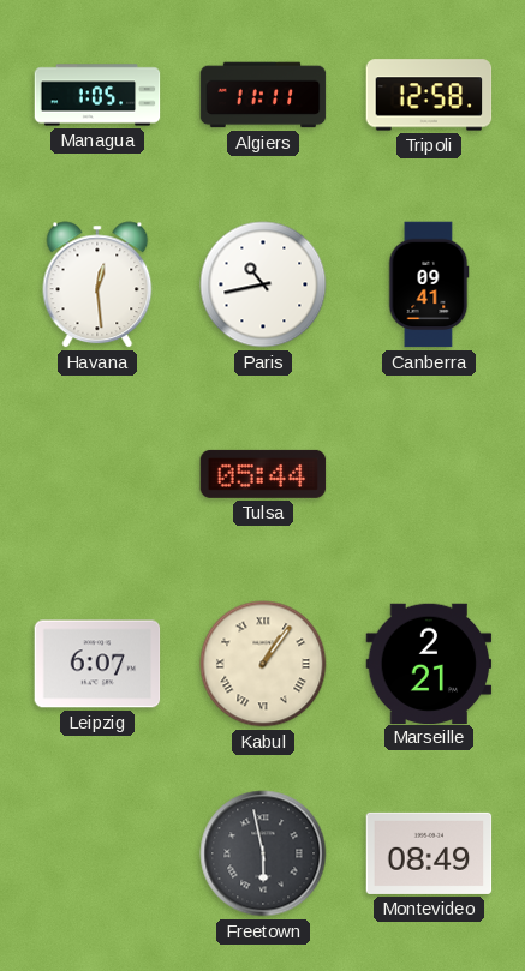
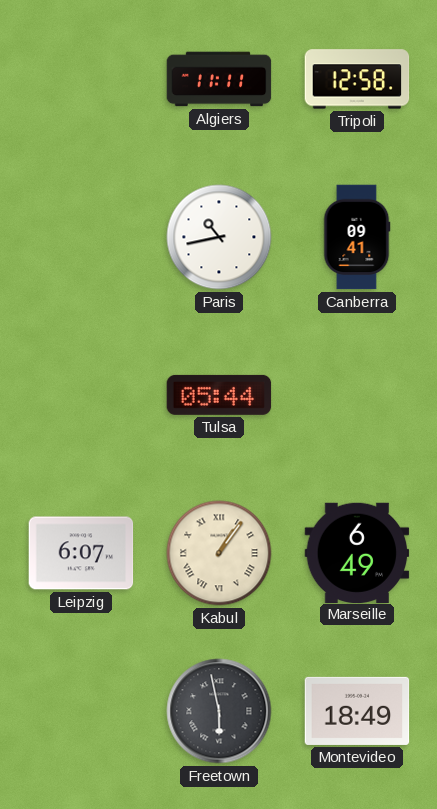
Managua: 1:05 -> none
Havana: 12:29 -> none
Marseille: 2:21 -> 6:49
Montevideo: 08:49 -> 18:49
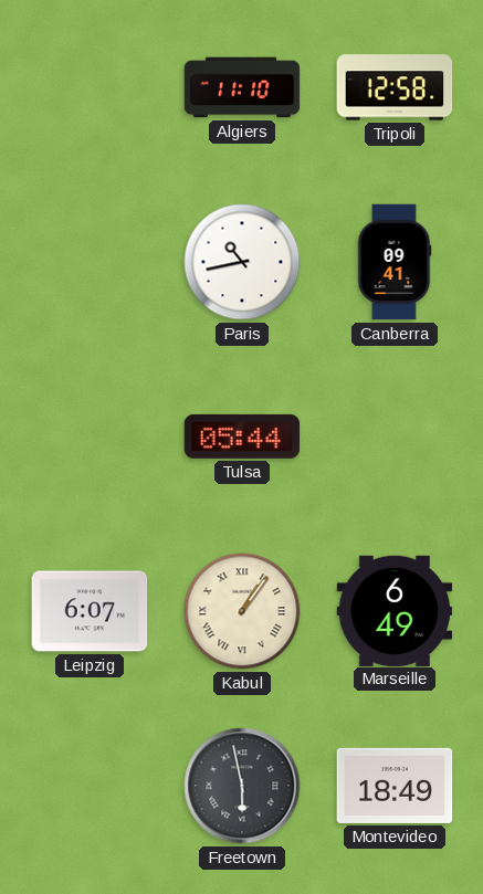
Algiers: 11:11 -> 11:10
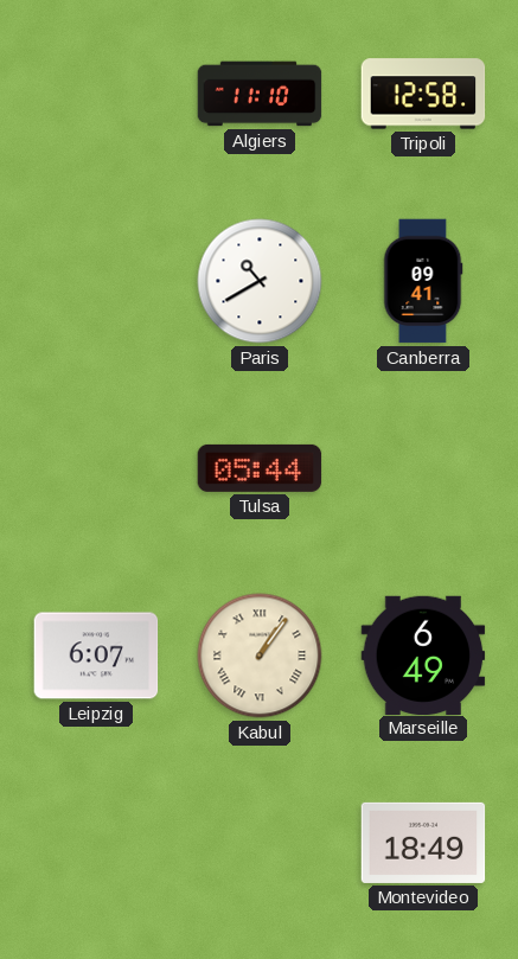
Paris: 10:43 -> 10:40
Freetown: 5:58 -> none
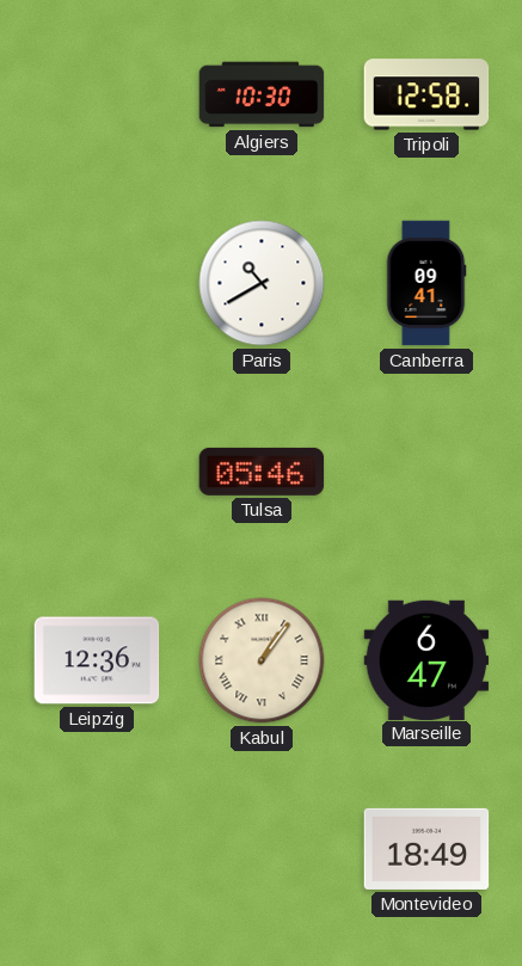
Algiers: 11:10 -> 10:30
Tulsa: 05:44 -> 05:46
Leipzig: 6:07 -> 12:36
Marseille: 6:49 -> 6:47
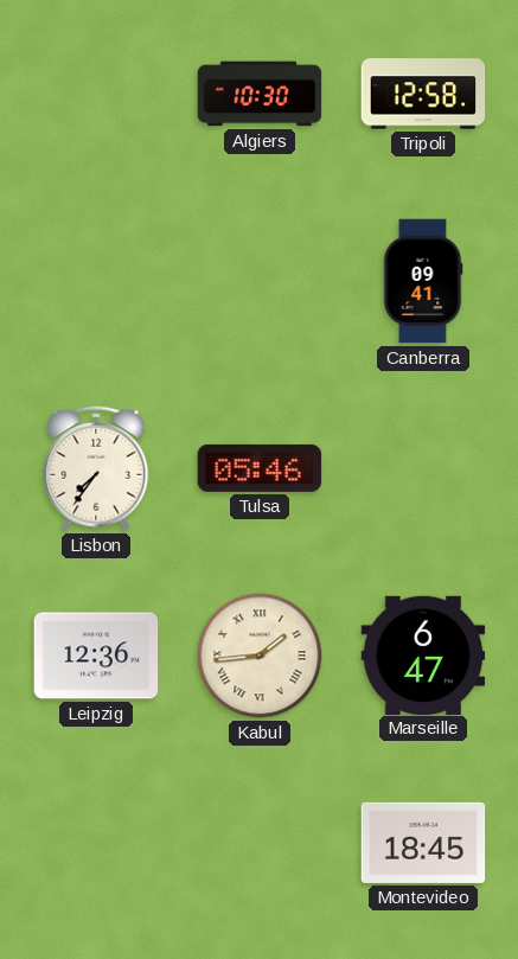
Paris: 10:40 -> none
Lisbon: none -> 7:36
Kabul: 1:06 -> 1:44
Montevideo: 18:49 -> 18:45
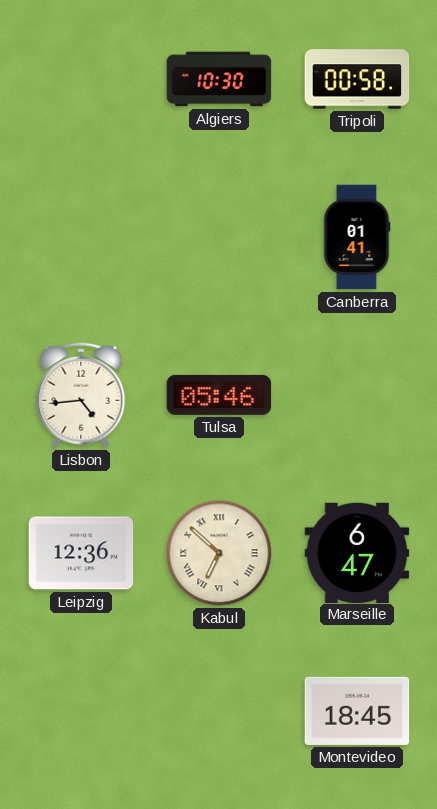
Tripoli: 12:58 -> 00:58
Canberra: 09:41 -> 01:41
Lisbon: 7:36 -> 4:44
Kabul: 1:44 -> 6:52
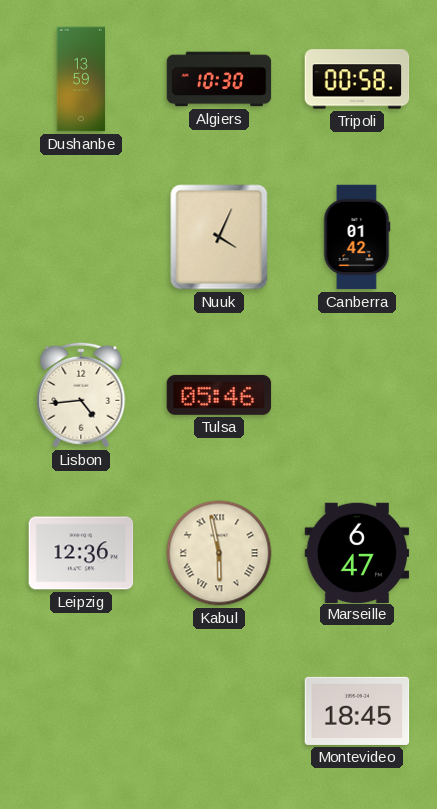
Dushanbe: none -> 13:59
Nuuk: none -> 4:04
Canberra: 01:41 -> 01:42
Kabul: 6:52 -> 5:58
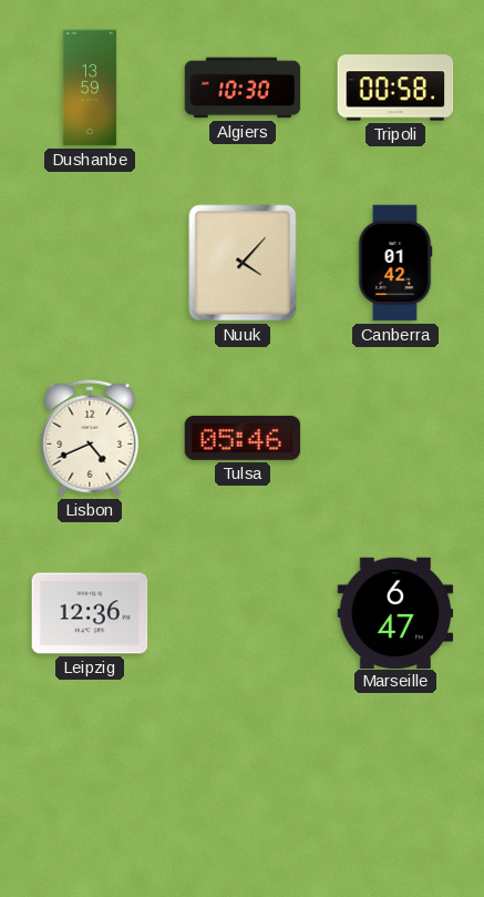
Nuuk: 4:04 -> 4:07
Lisbon: 4:44 -> 4:41
Kabul: 5:58 -> none
Montevideo: 18:45 -> none
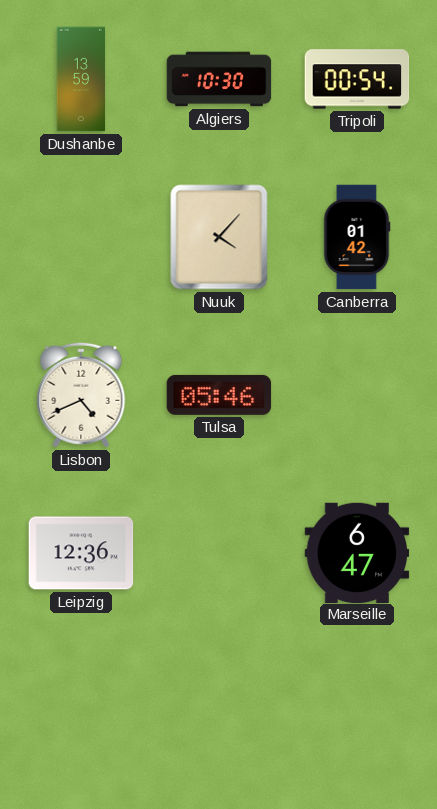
Tripoli: 00:58 -> 00:54
